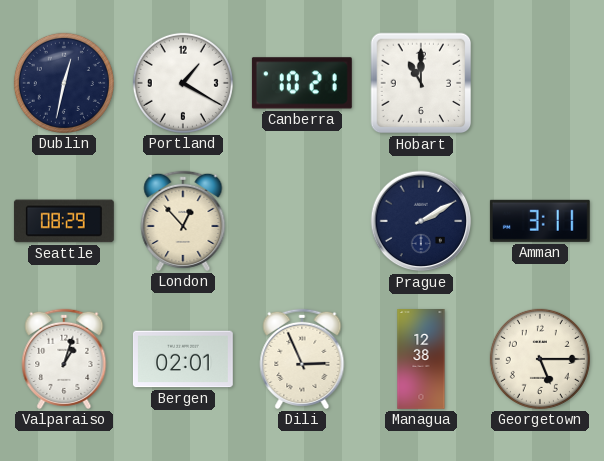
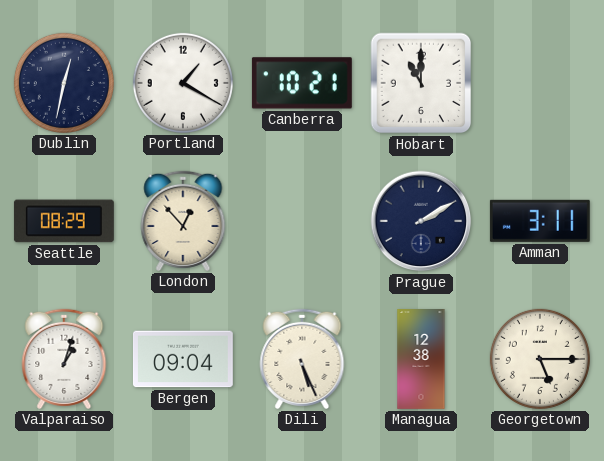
Bergen: 02:01 -> 09:04
Dili: 2:56 -> 5:26
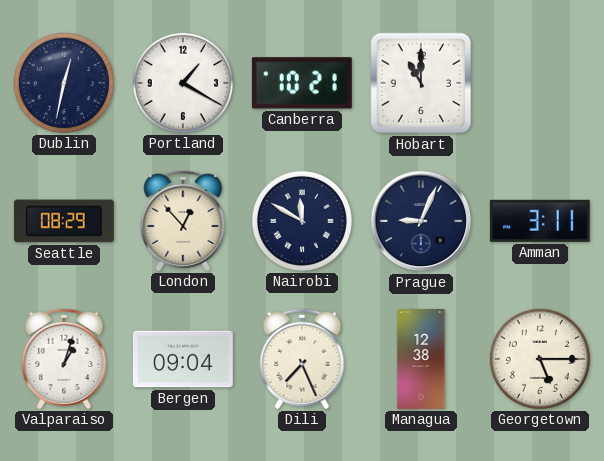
Nairobi: none -> 11:50
Prague: 2:10 -> 9:04
Dili: 5:26 -> 7:26
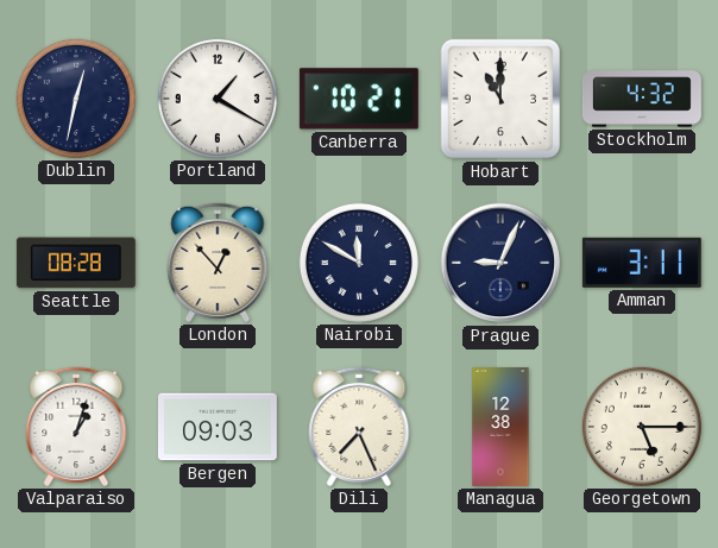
Stockholm: none -> 4:32
Seattle: 08:29 -> 08:28
Bergen: 09:04 -> 09:03
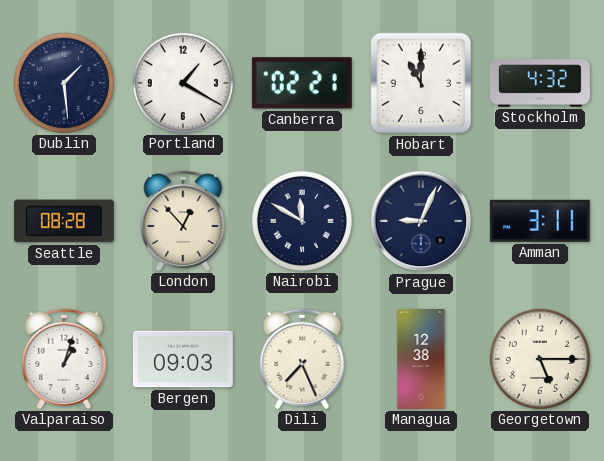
Dublin: 12:32 -> 1:29
Canberra: 10:21 -> 02:21
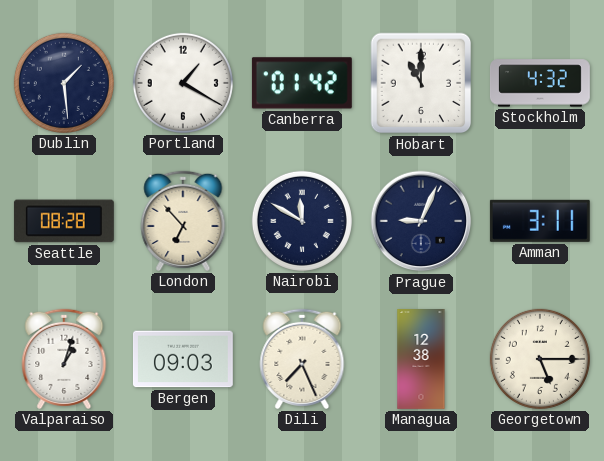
Canberra: 02:21 -> 01:42
London: 12:53 -> 6:53
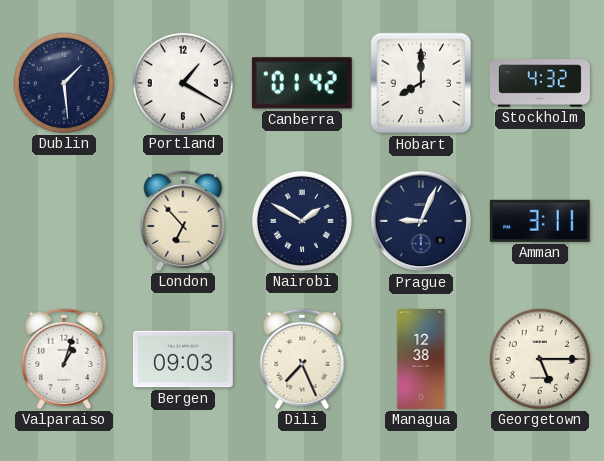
Hobart: 11:00 -> 8:00
Seattle: 08:28 -> none
Nairobi: 11:50 -> 1:50
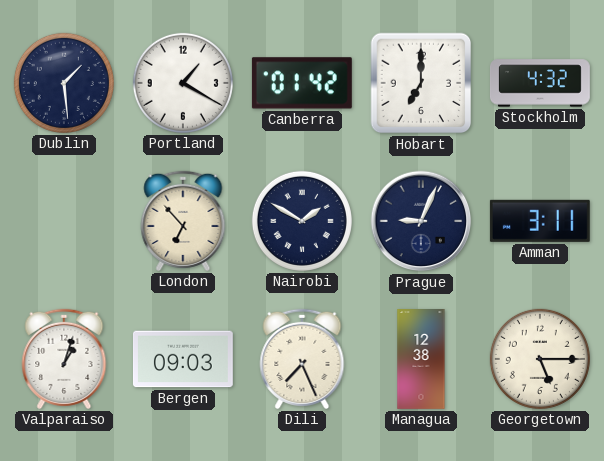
Hobart: 8:00 -> 7:00
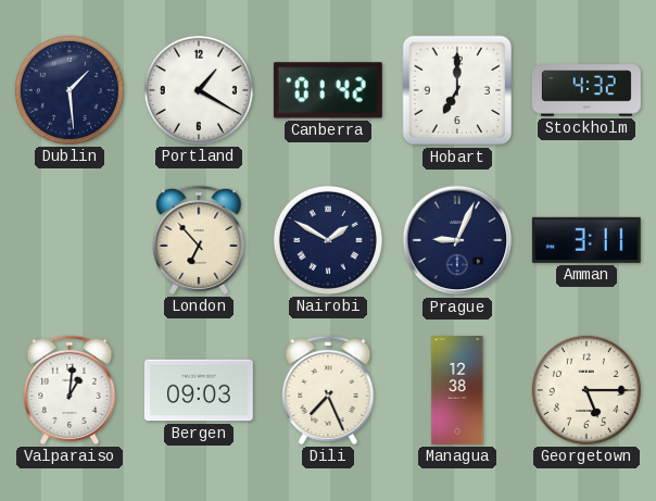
Valparaiso: 1:03 -> 1:01
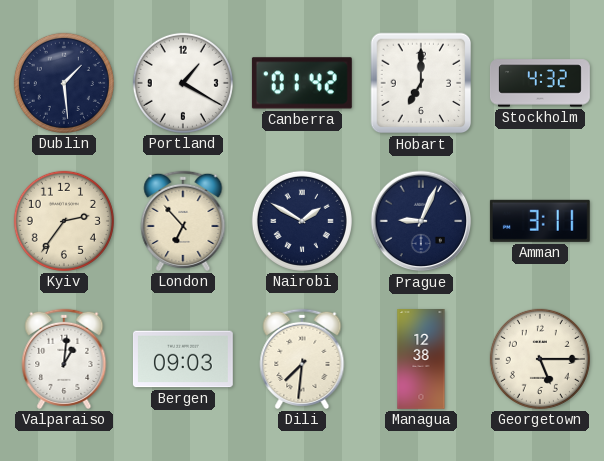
Kyiv: none -> 2:36
Dili: 7:26 -> 7:31
